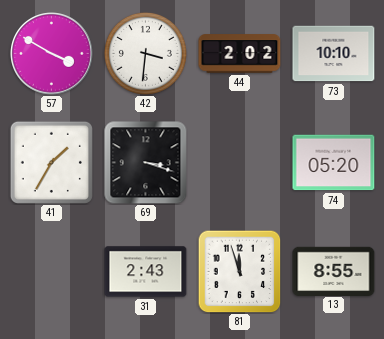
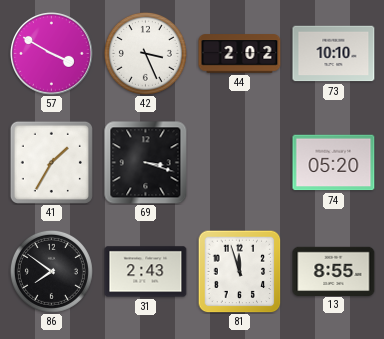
42: 3:31 -> 3:26
86: none -> 7:51
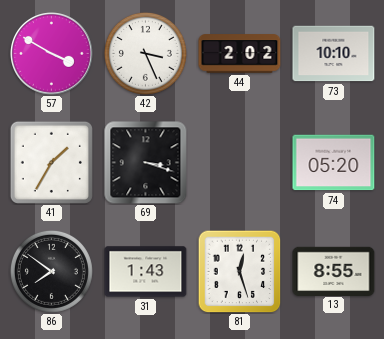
31: 2:43 -> 1:43
81: 11:57 -> 12:27
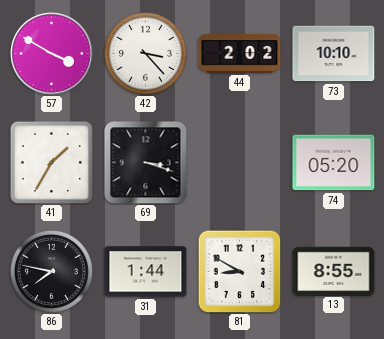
42: 3:26 -> 3:23
86: 7:51 -> 7:47
31: 1:43 -> 1:44
81: 12:27 -> 8:50
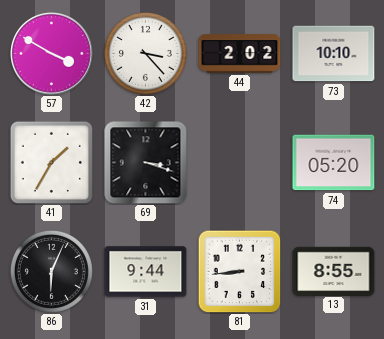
86: 7:47 -> 6:04
31: 1:44 -> 9:44
81: 8:50 -> 8:44
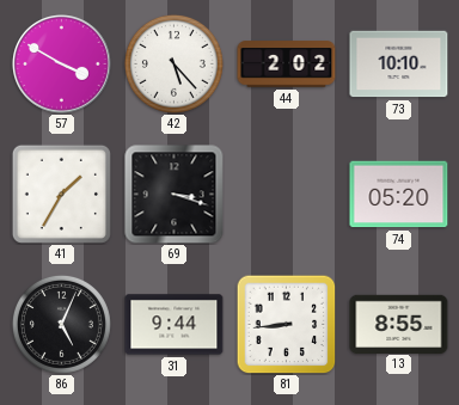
42: 3:23 -> 5:23
86: 6:04 -> 5:04
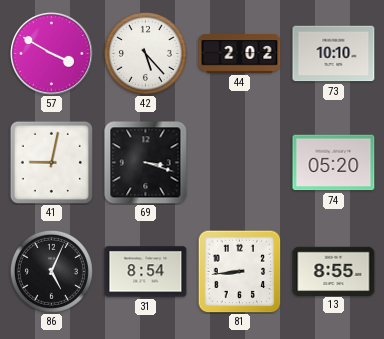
41: 1:35 -> 9:02
31: 9:44 -> 8:54
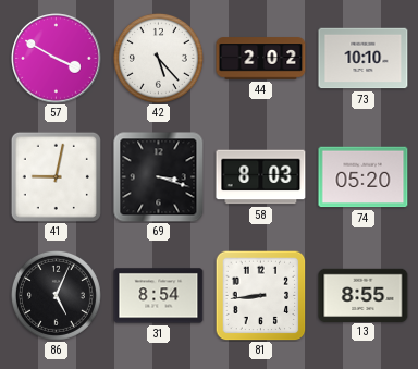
58: none -> 8:03
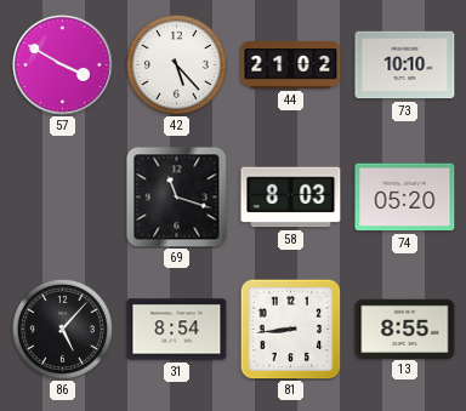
44: 2:02 -> 21:02
41: 9:02 -> none
69: 3:18 -> 11:18
86: 5:04 -> 5:07
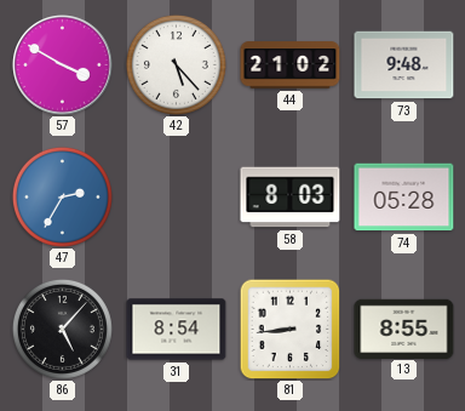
73: 10:10 -> 9:48
47: none -> 2:35
69: 11:18 -> none
74: 05:20 -> 05:28
